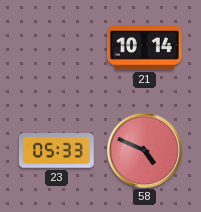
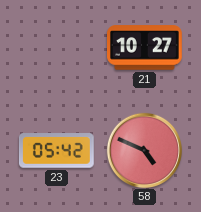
21: 10:14 -> 10:27
23: 05:33 -> 05:42
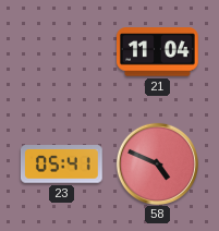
21: 10:27 -> 11:04
23: 05:42 -> 05:41
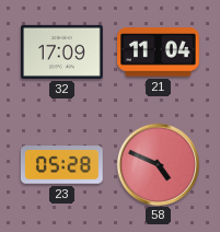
32: none -> 17:09
23: 05:41 -> 05:28
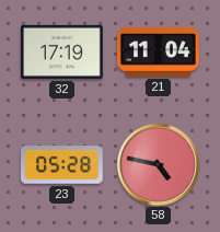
32: 17:09 -> 17:19
58: 4:49 -> 4:47
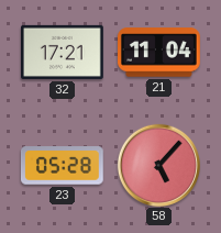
32: 17:19 -> 17:21
58: 4:47 -> 5:07
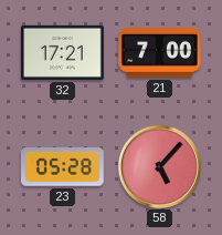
21: 11:04 -> 7:00
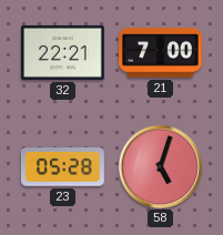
32: 17:21 -> 22:21
58: 5:07 -> 5:03
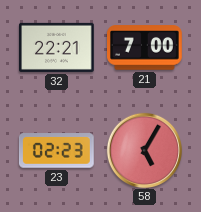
23: 05:28 -> 02:23
58: 5:03 -> 5:05
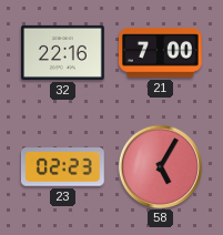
32: 22:21 -> 22:16
